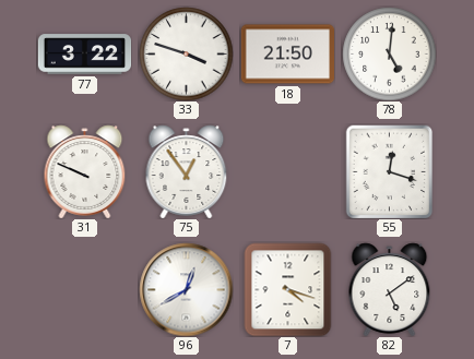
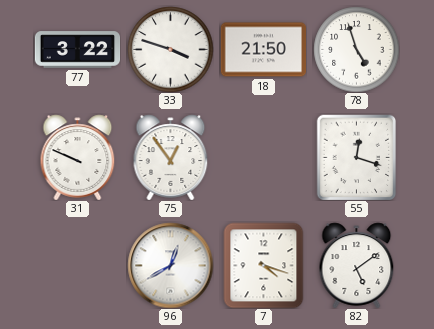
78: 5:01 -> 4:57
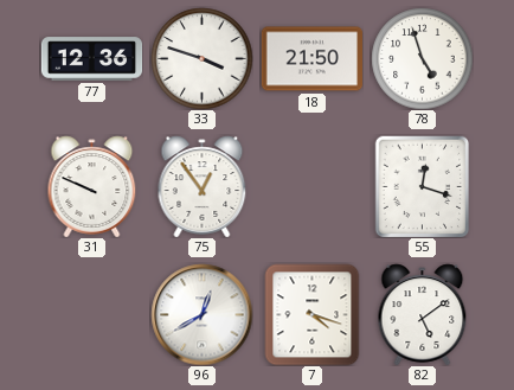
77: 3:22 -> 12:36
